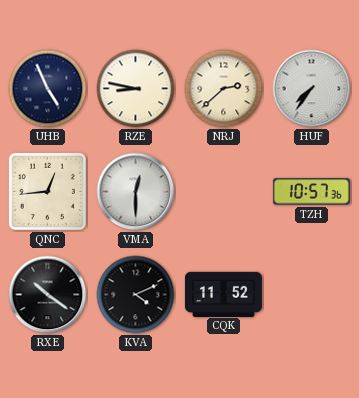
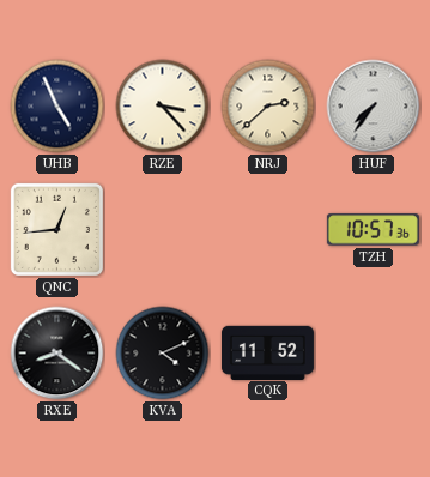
RZE: 8:47 -> 3:23
VMA: 12:30 -> none
RXE: 10:21 -> 8:21
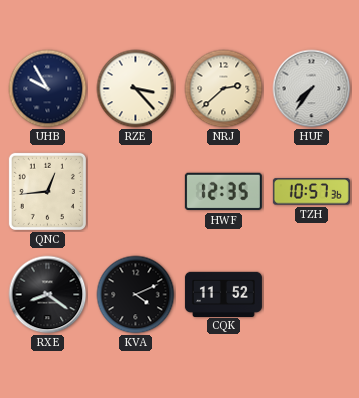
UHB: 4:56 -> 9:55
HWF: none -> 12:35
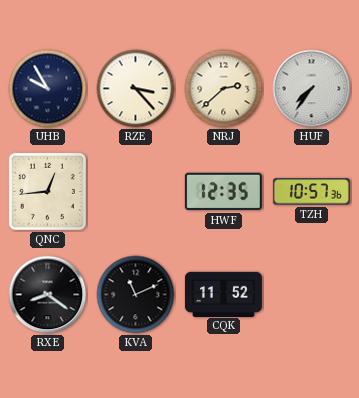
KVA: 4:11 -> 11:11
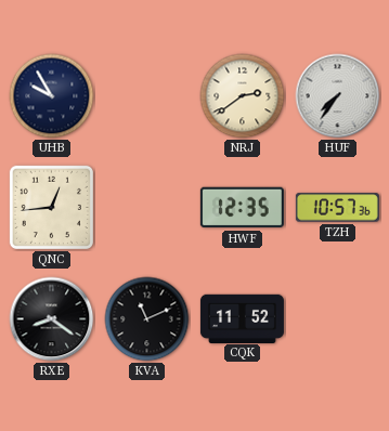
RZE: 3:23 -> none
NRJ: 2:38 -> 2:39
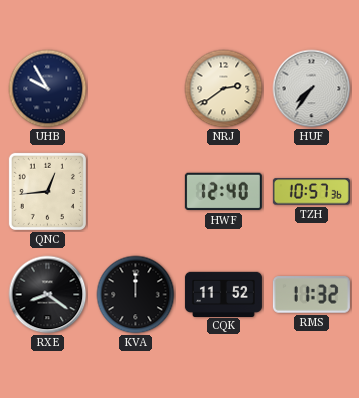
HWF: 12:35 -> 12:40
KVA: 11:11 -> 12:00
RMS: none -> 11:32
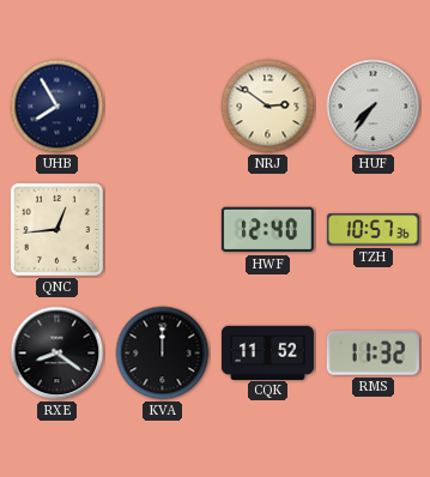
UHB: 9:55 -> 7:55
NRJ: 2:39 -> 2:51
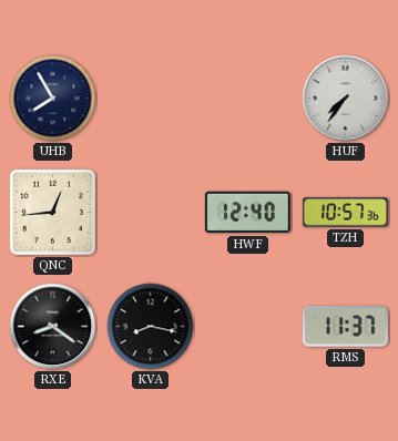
NRJ: 2:51 -> none
KVA: 12:00 -> 8:17
CQK: 11:52 -> none
RMS: 11:32 -> 11:37
